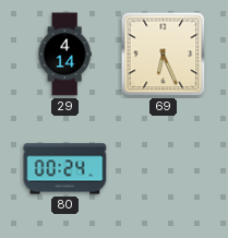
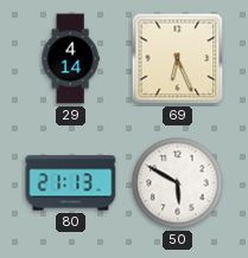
80: 00:24 -> 21:13
50: none -> 5:50
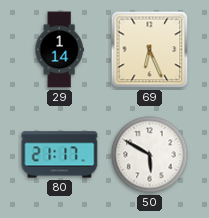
29: 4:14 -> 1:14
80: 21:13 -> 21:17
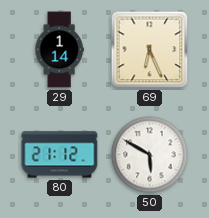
80: 21:17 -> 21:12
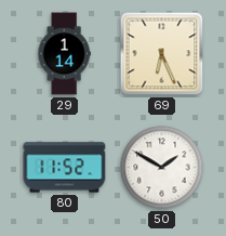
80: 21:12 -> 11:52
50: 5:50 -> 1:50
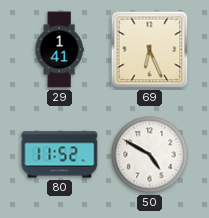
29: 1:14 -> 1:41
50: 1:50 -> 4:50
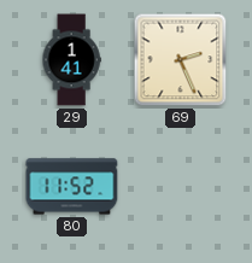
69: 6:26 -> 2:26
50: 4:50 -> none
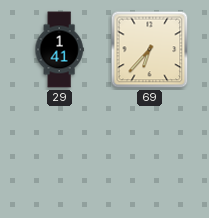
69: 2:26 -> 6:37
80: 11:52 -> none
